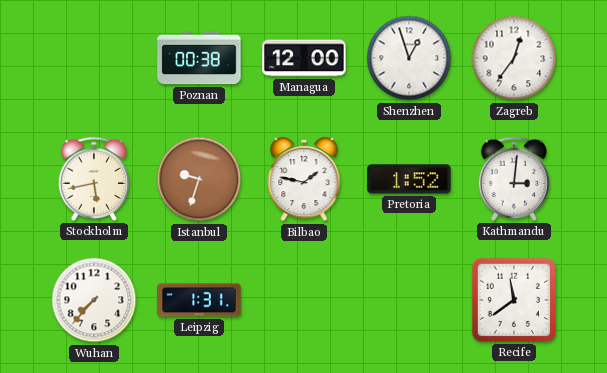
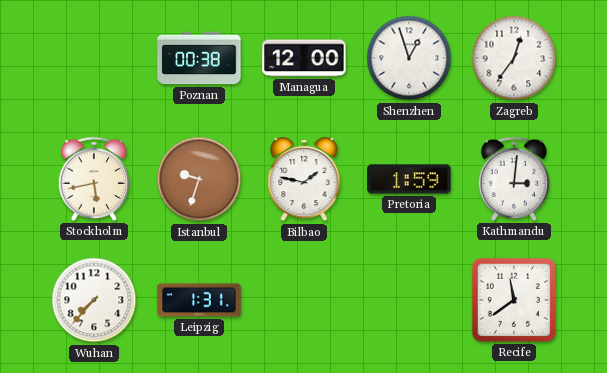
Pretoria: 1:52 -> 1:59
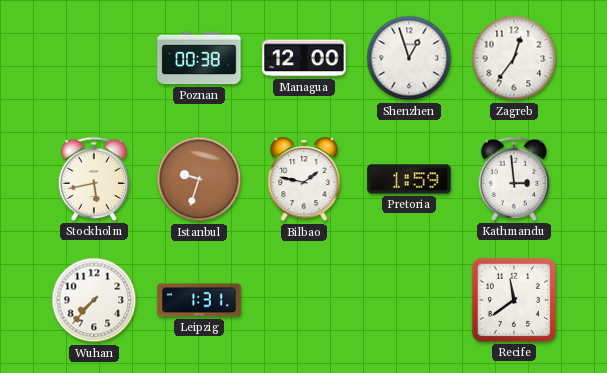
Kathmandu: 3:01 -> 2:59
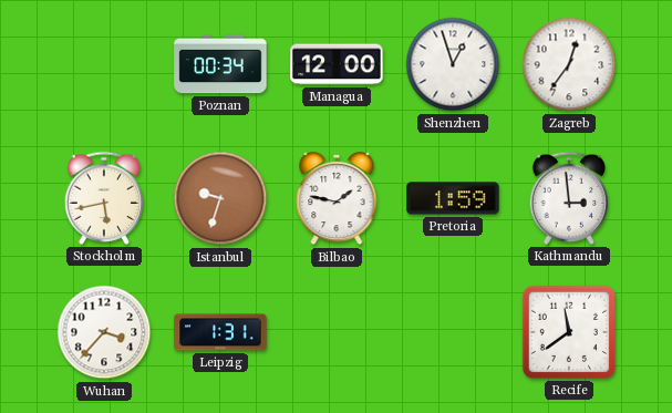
Poznan: 00:38 -> 00:34
Wuhan: 7:37 -> 3:37
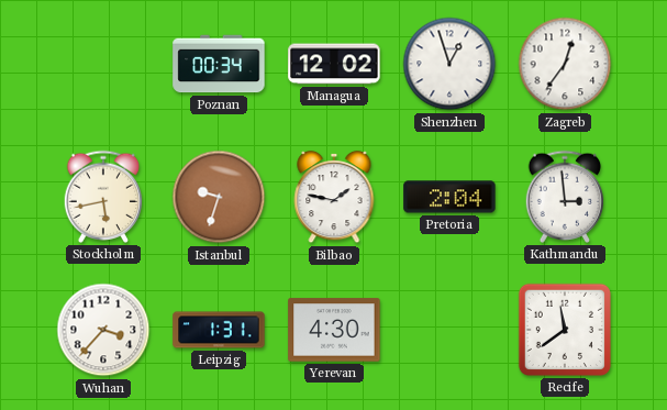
Managua: 12:00 -> 12:02
Pretoria: 1:59 -> 2:04
Yerevan: none -> 4:30
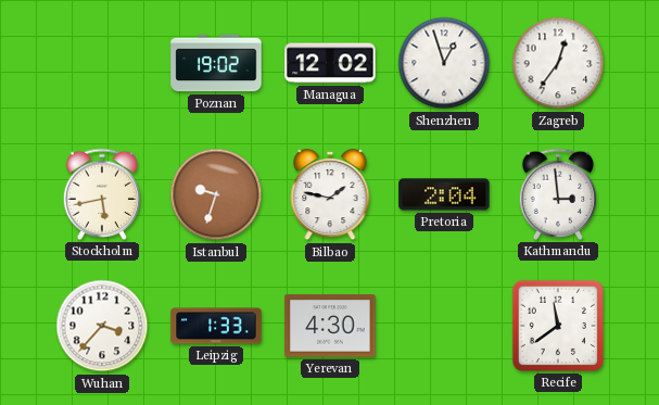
Poznan: 00:34 -> 19:02
Leipzig: 1:31 -> 1:33
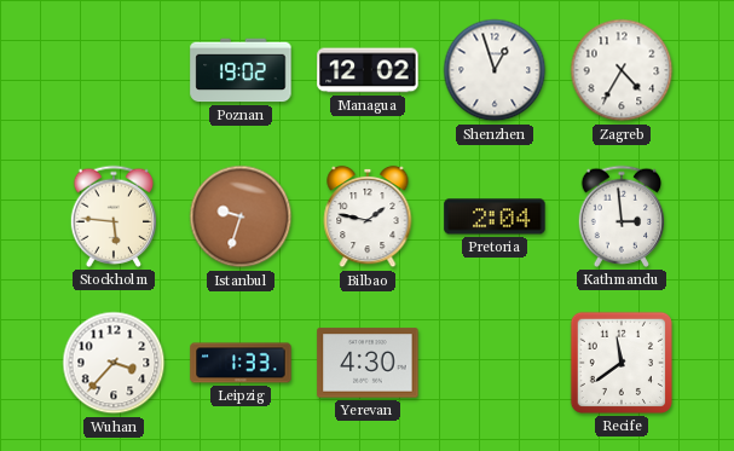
Zagreb: 12:36 -> 4:35
Stockholm: 5:43 -> 5:46
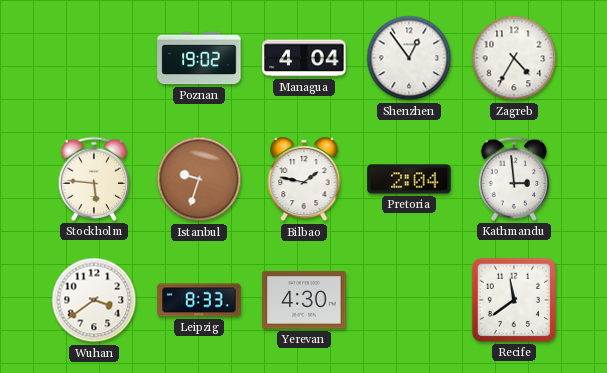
Managua: 12:02 -> 4:04
Shenzhen: 12:57 -> 12:54
Wuhan: 3:37 -> 3:39
Leipzig: 1:33 -> 8:33
